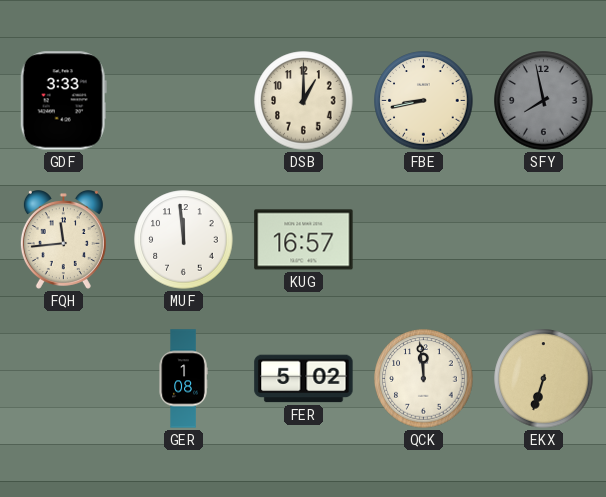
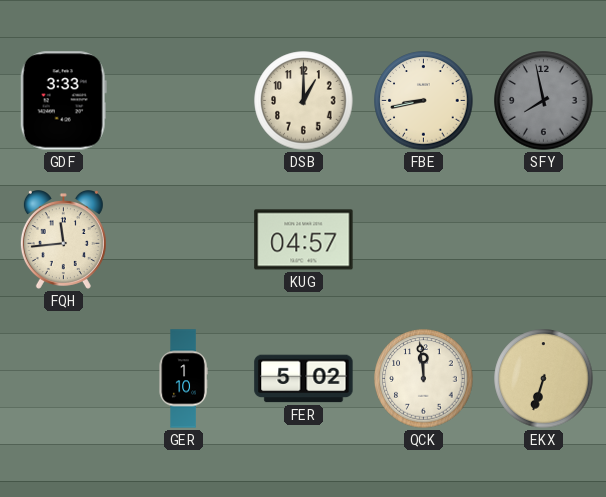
MUF: 11:59 -> none
KUG: 16:57 -> 04:57
GER: 1:08 -> 1:10
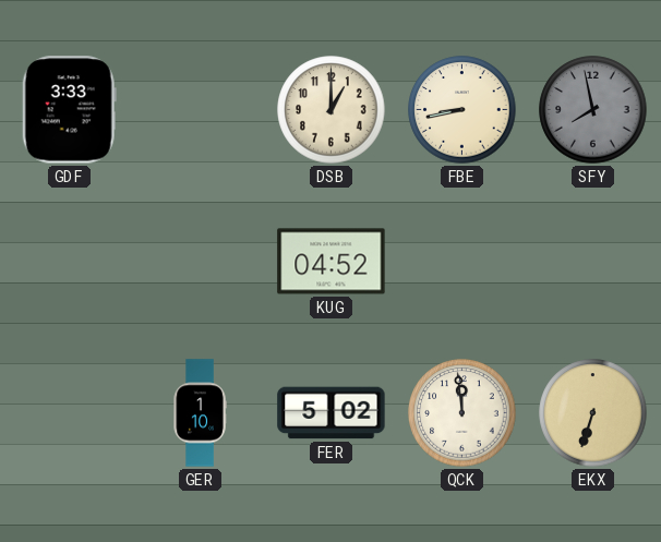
FQH: 11:44 -> none
KUG: 04:57 -> 04:52
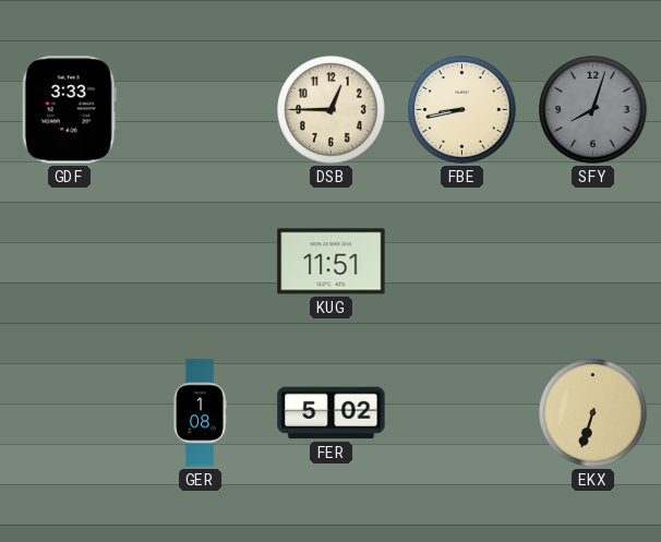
DSB: 1:00 -> 12:45
SFY: 7:58 -> 8:03
KUG: 04:52 -> 11:51
GER: 1:10 -> 1:08
QCK: 11:59 -> none
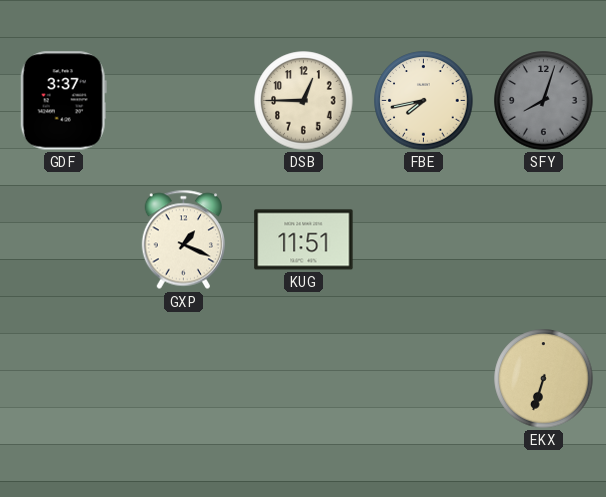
GDF: 3:33 -> 3:37
FBE: 8:43 -> 7:43
GXP: none -> 1:19
GER: 1:08 -> none
FER: 5:02 -> none
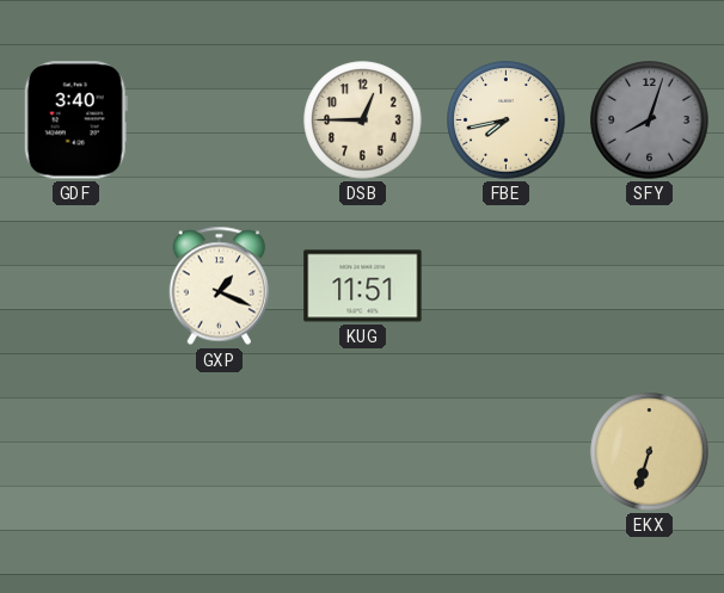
GDF: 3:37 -> 3:40
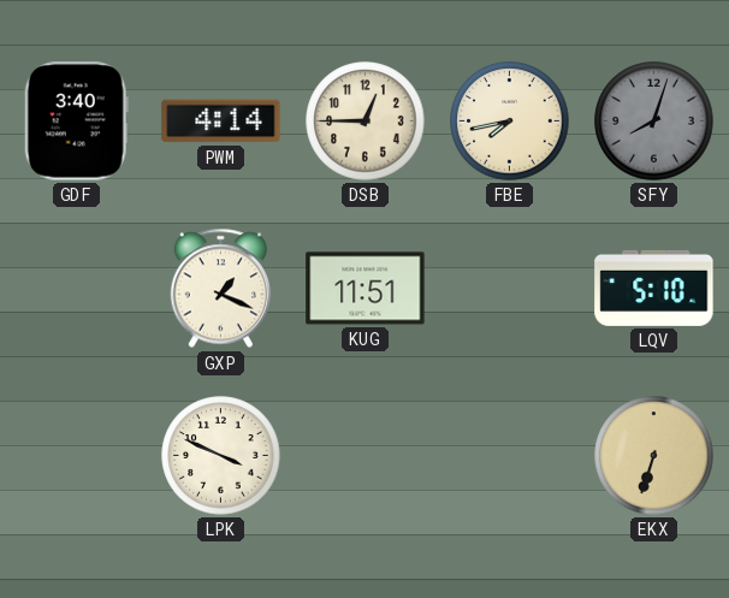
PWM: none -> 4:14
LQV: none -> 5:10
LPK: none -> 3:49
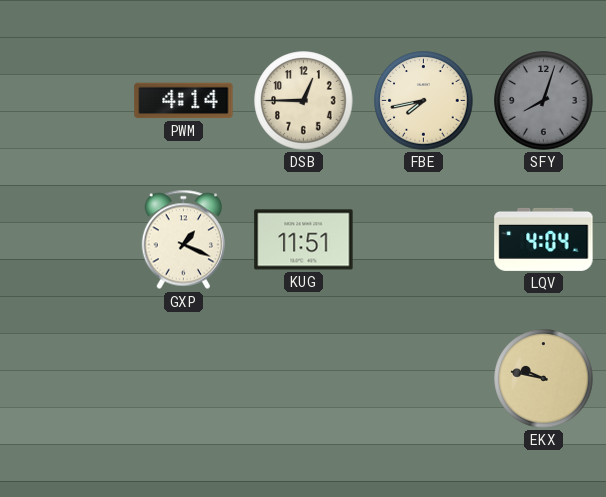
GDF: 3:40 -> none
LQV: 5:10 -> 4:04
LPK: 3:49 -> none
EKX: 6:33 -> 9:47
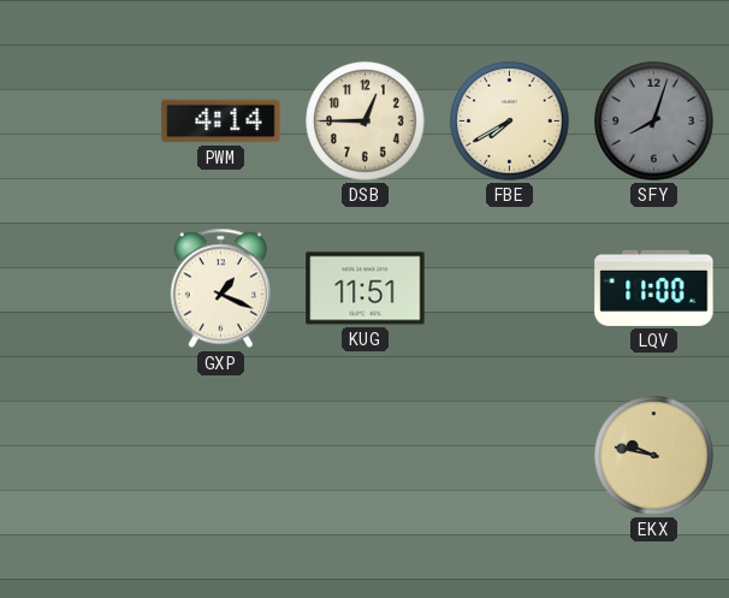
FBE: 7:43 -> 7:40
LQV: 4:04 -> 11:00
